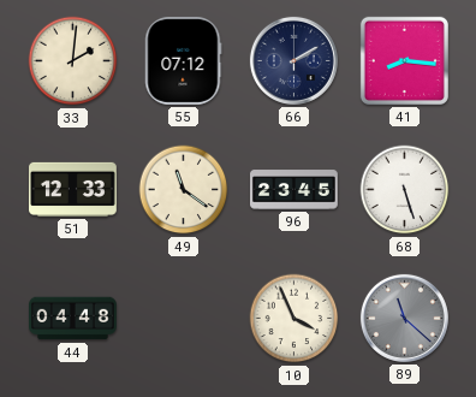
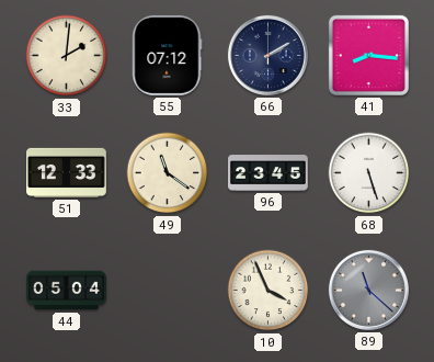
44: 04:48 -> 05:04
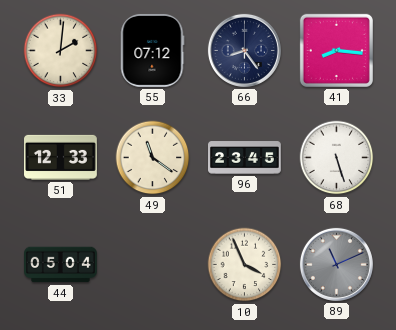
66: 2:10 -> 8:24
89: 11:22 -> 11:11
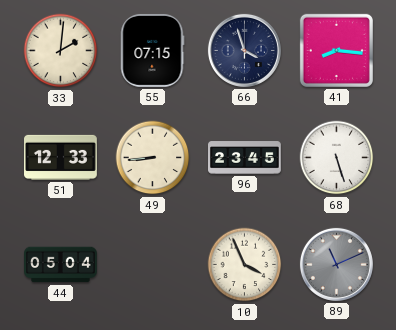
55: 07:12 -> 07:15
66: 8:24 -> 3:57
49: 11:21 -> 8:44
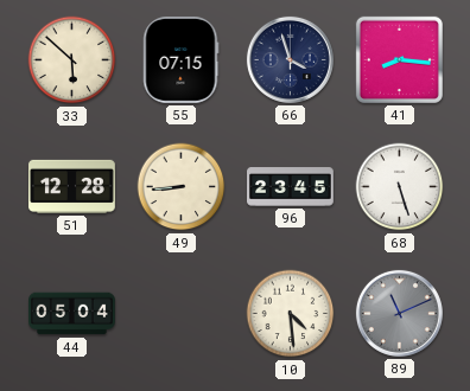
33: 2:01 -> 5:52
51: 12:33 -> 12:28
10: 3:56 -> 4:29
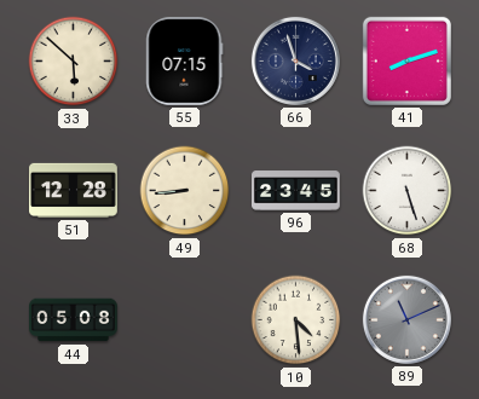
41: 8:16 -> 8:12
44: 05:04 -> 05:08
